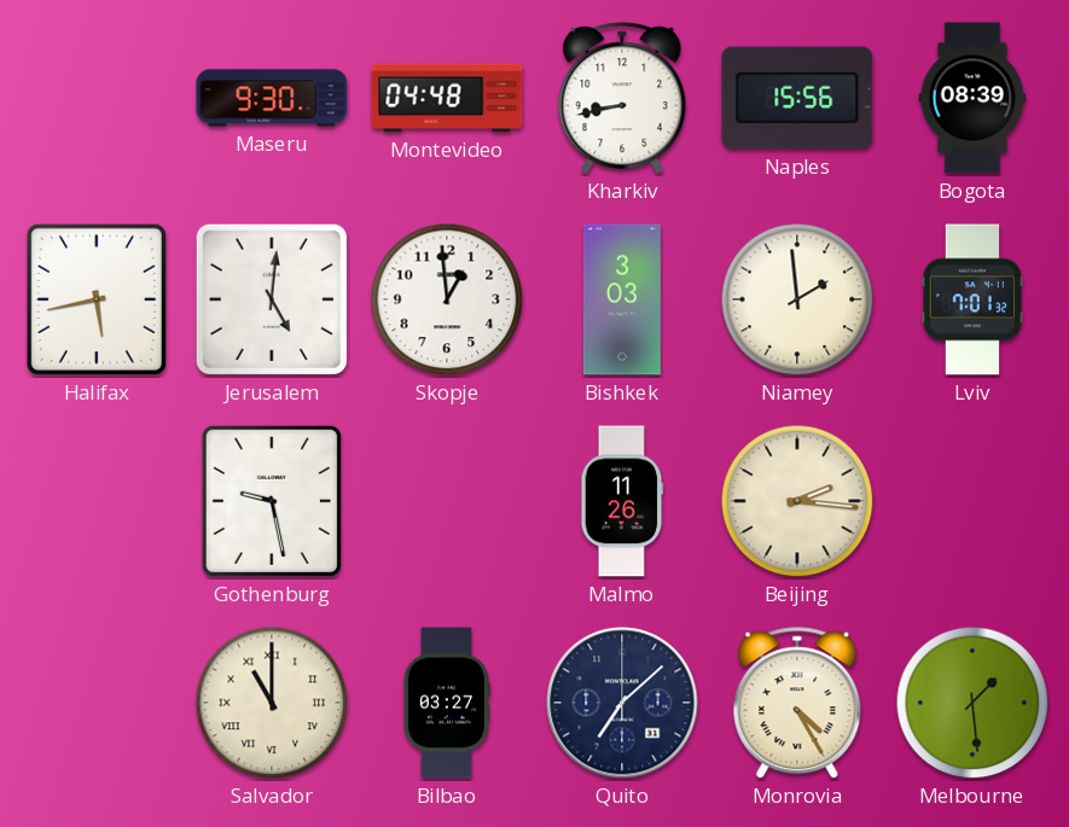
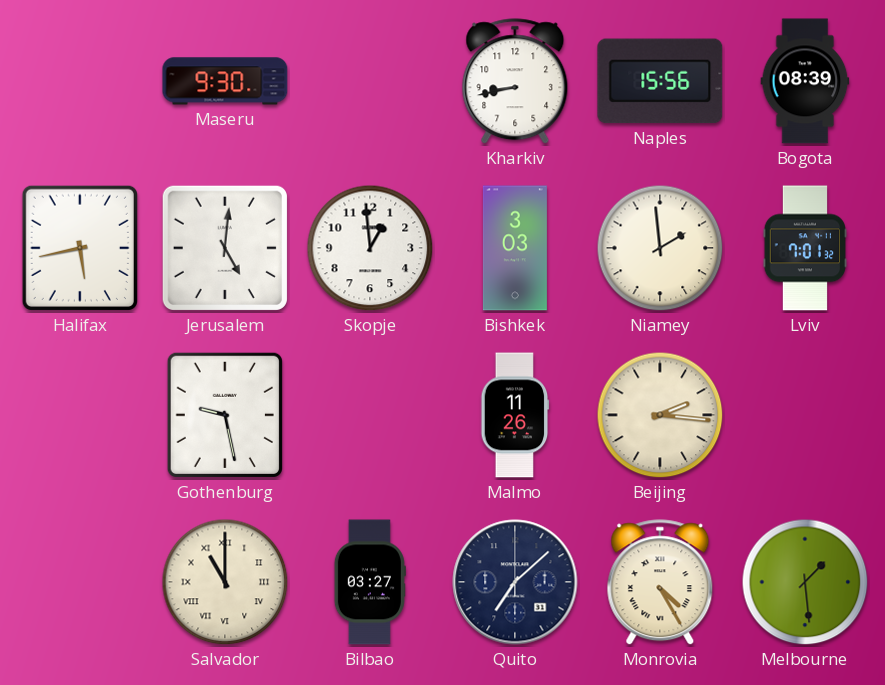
Montevideo: 04:48 -> none
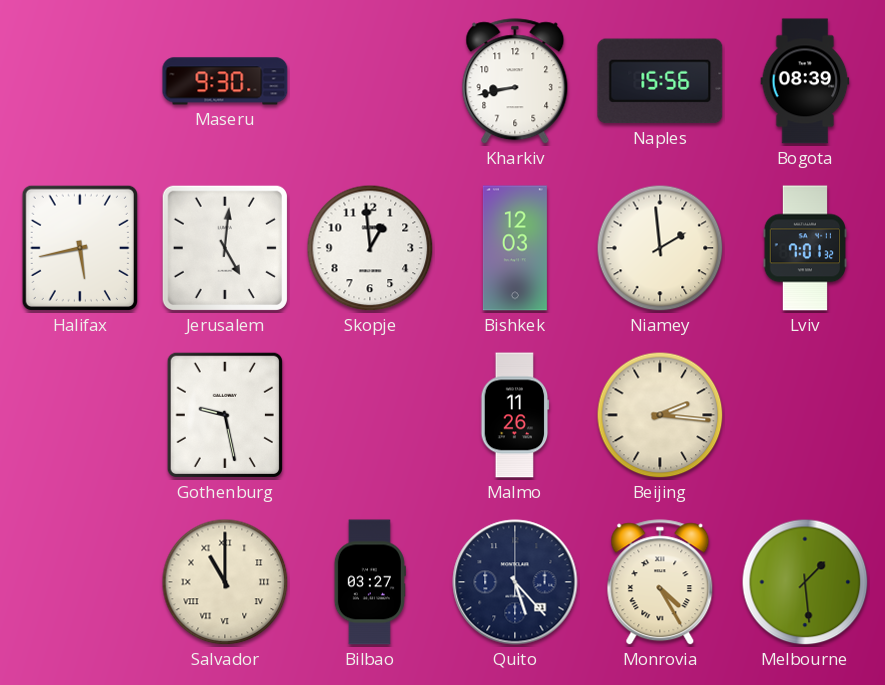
Bishkek: 3:03 -> 12:03
Quito: 7:08 -> 5:23
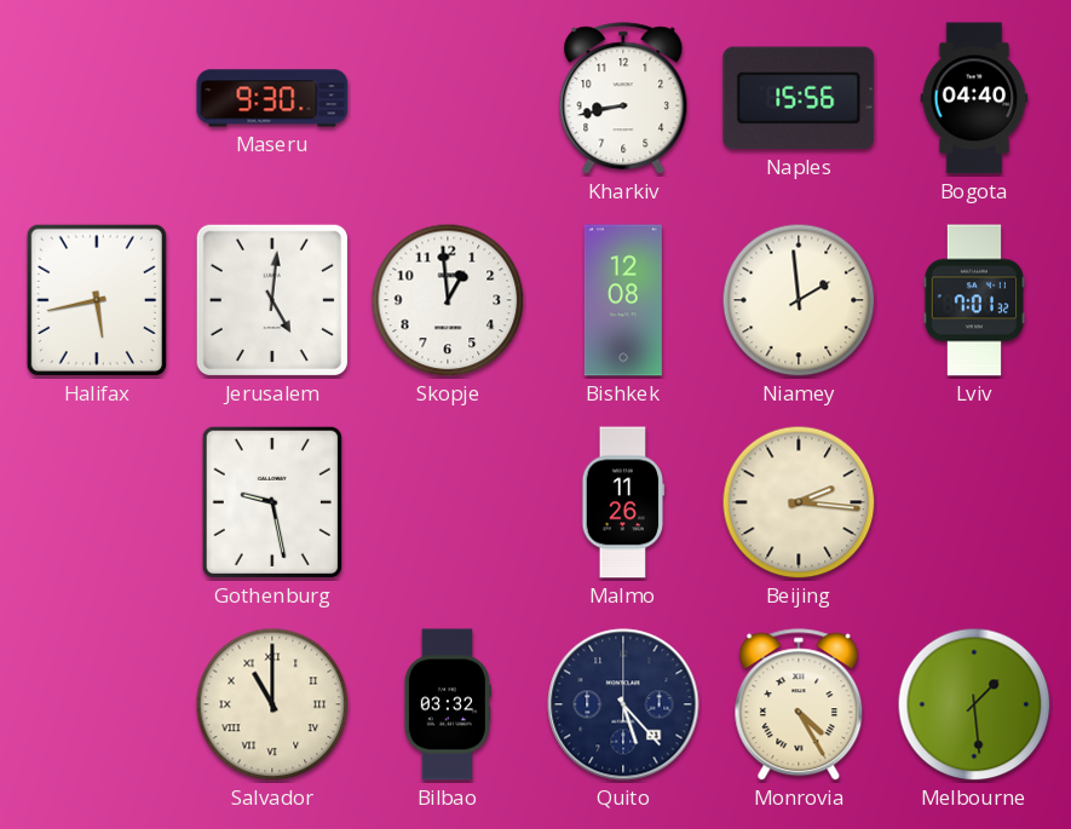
Bogota: 08:39 -> 04:40
Bishkek: 12:03 -> 12:08
Bilbao: 03:27 -> 03:32
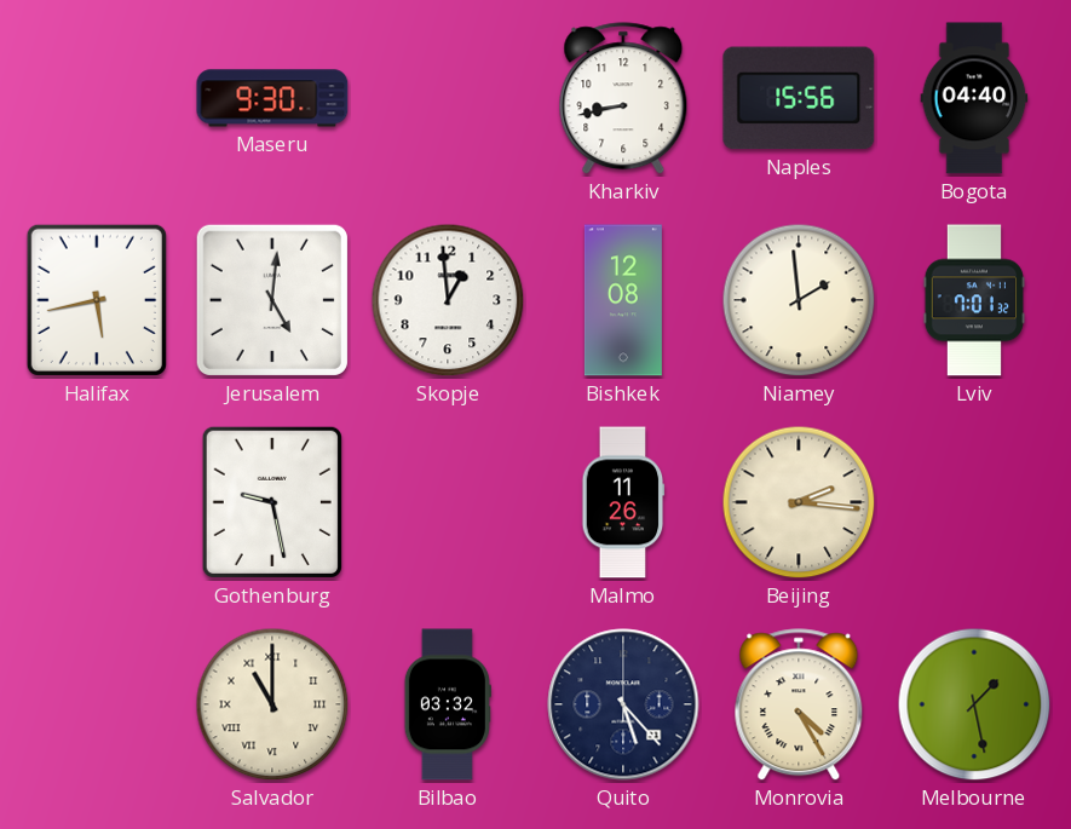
Melbourne: 1:29 -> 1:28
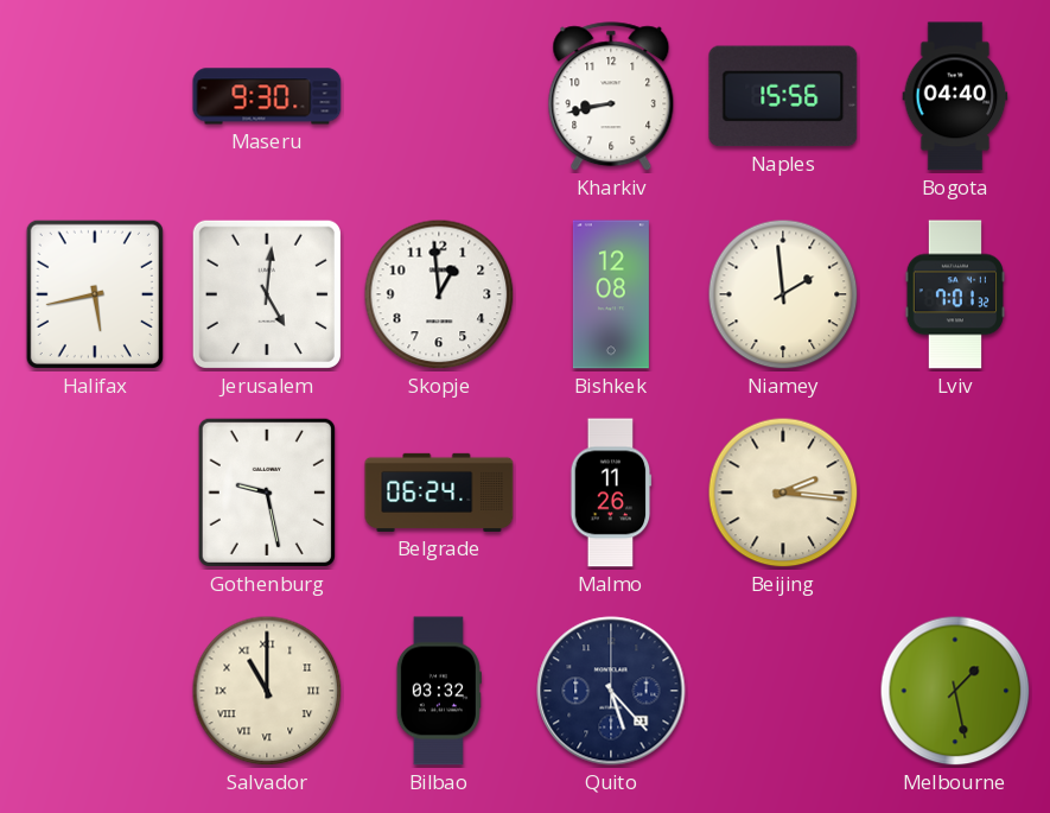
Belgrade: none -> 06:24
Monrovia: 4:25 -> none
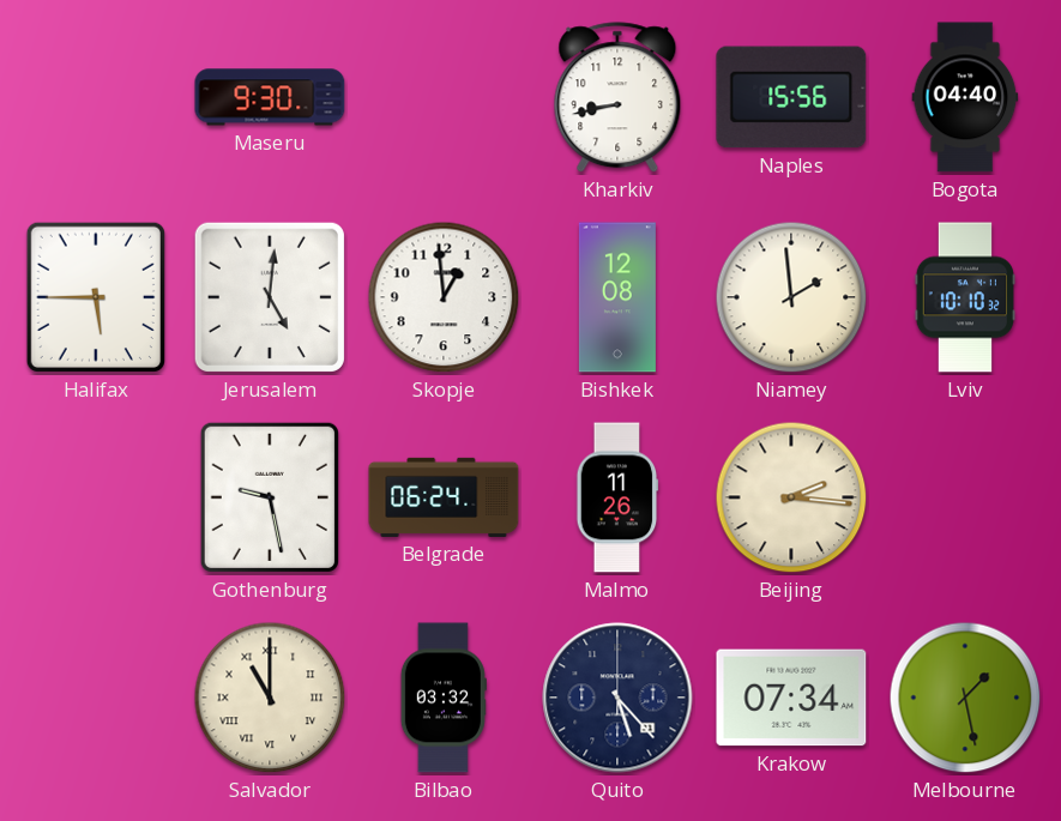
Halifax: 5:43 -> 5:45
Lviv: 7:01 -> 10:10
Krakow: none -> 07:34
